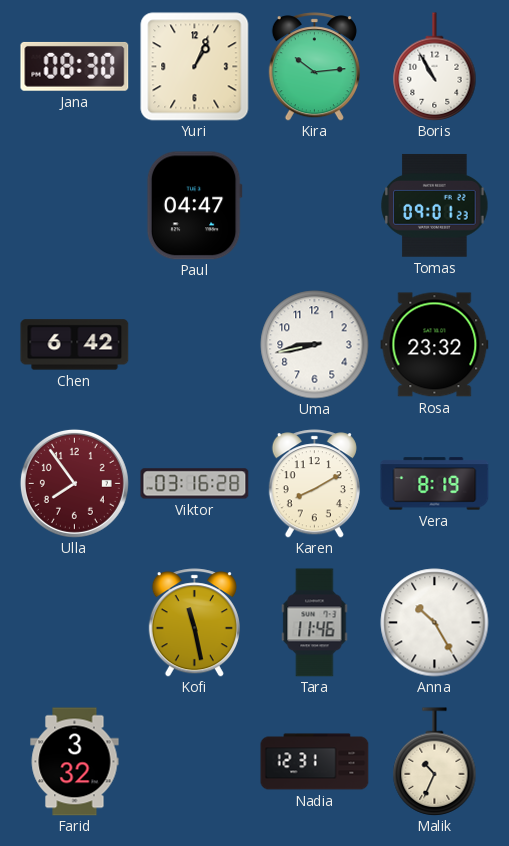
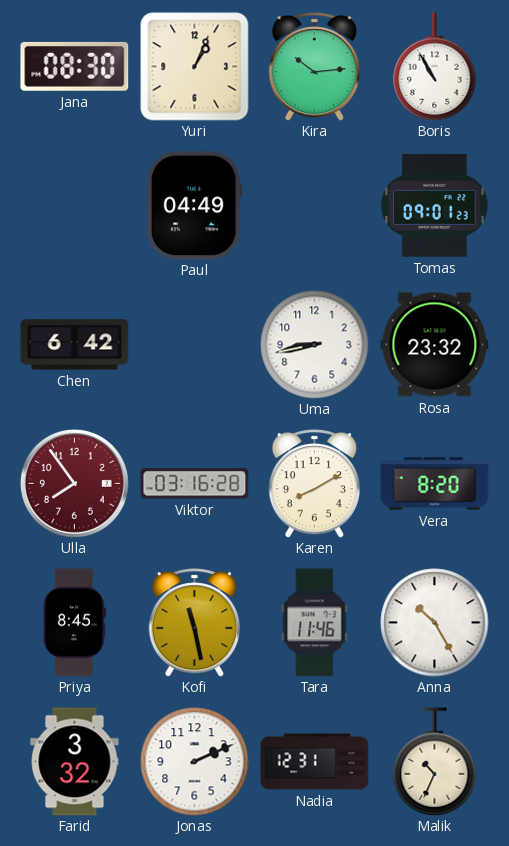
Paul: 04:47 -> 04:49
Vera: 8:19 -> 8:20
Priya: none -> 8:45
Jonas: none -> 2:11
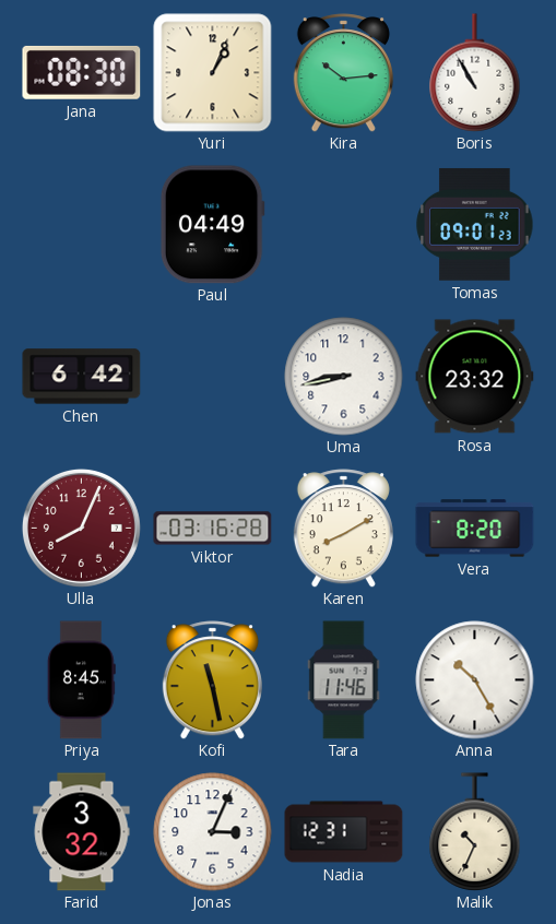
Ulla: 7:54 -> 8:04
Jonas: 2:11 -> 3:04
